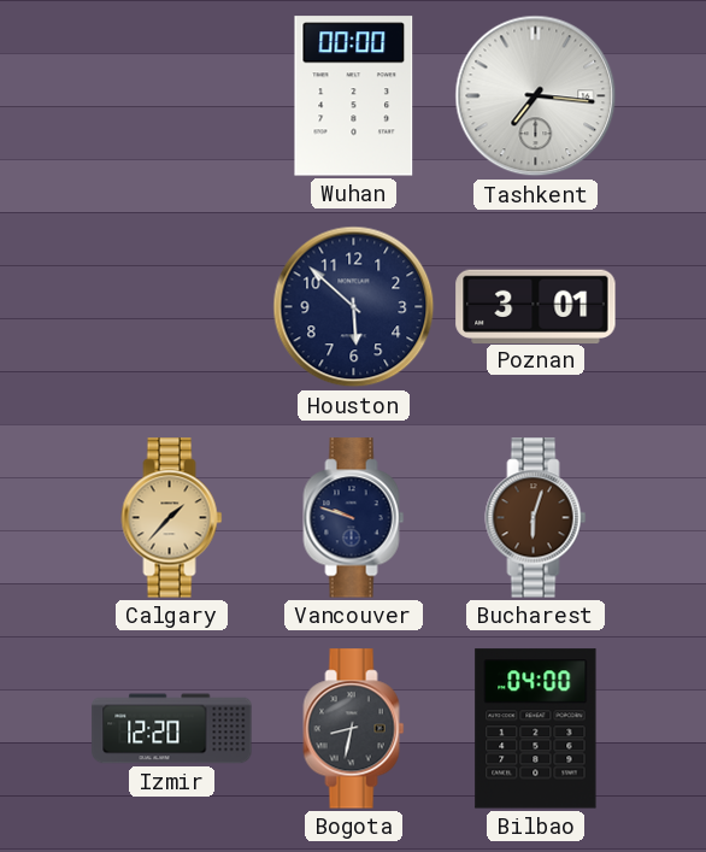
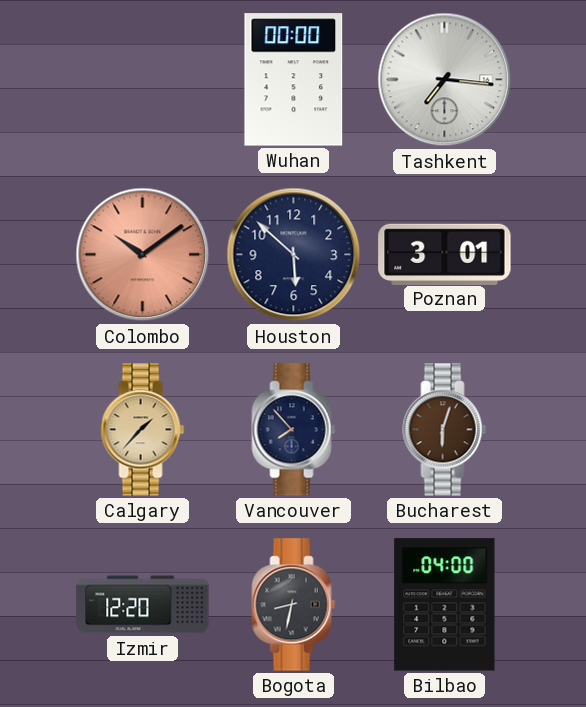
Colombo: none -> 10:09
Vancouver: 9:48 -> 7:53
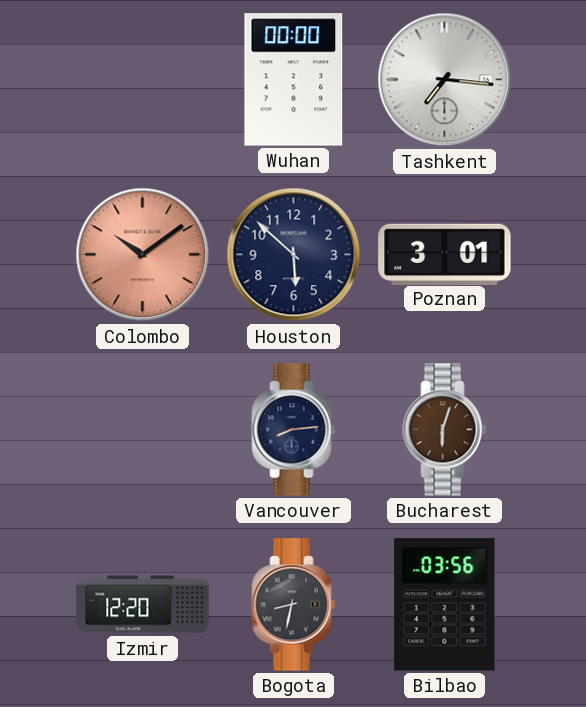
Calgary: 1:37 -> none
Vancouver: 7:53 -> 8:14
Bilbao: 04:00 -> 03:56
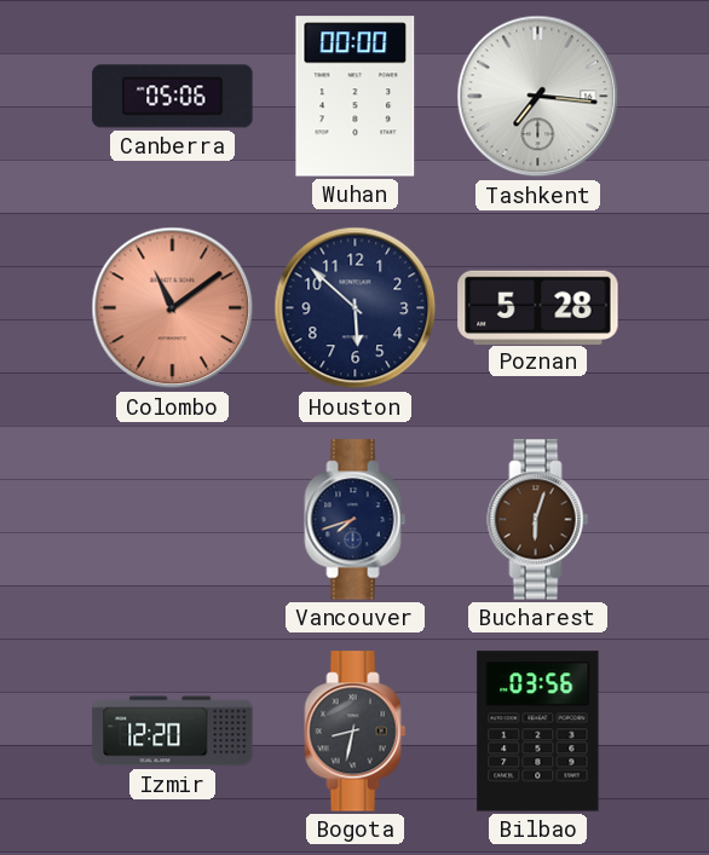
Canberra: none -> 05:06
Colombo: 10:09 -> 11:09
Poznan: 3:01 -> 5:28
Vancouver: 8:14 -> 7:42
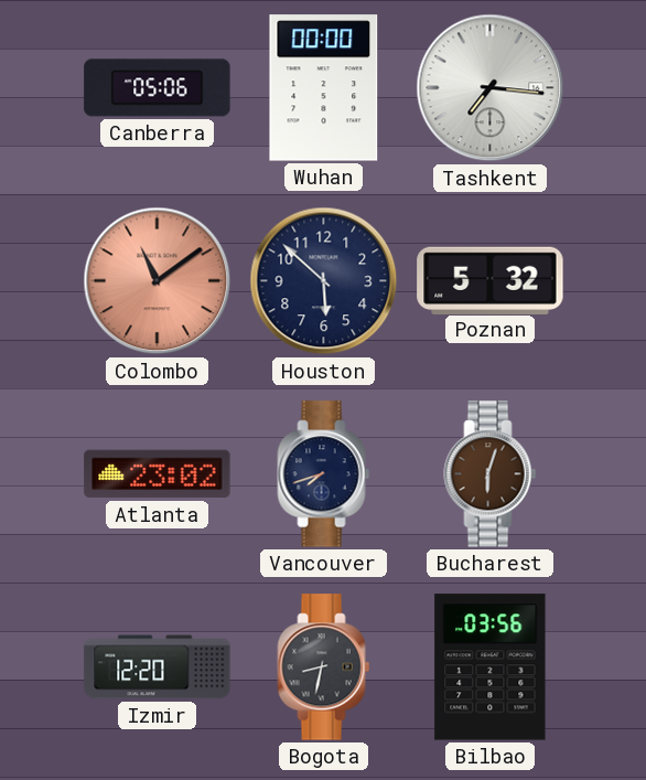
Poznan: 5:28 -> 5:32
Atlanta: none -> 23:02
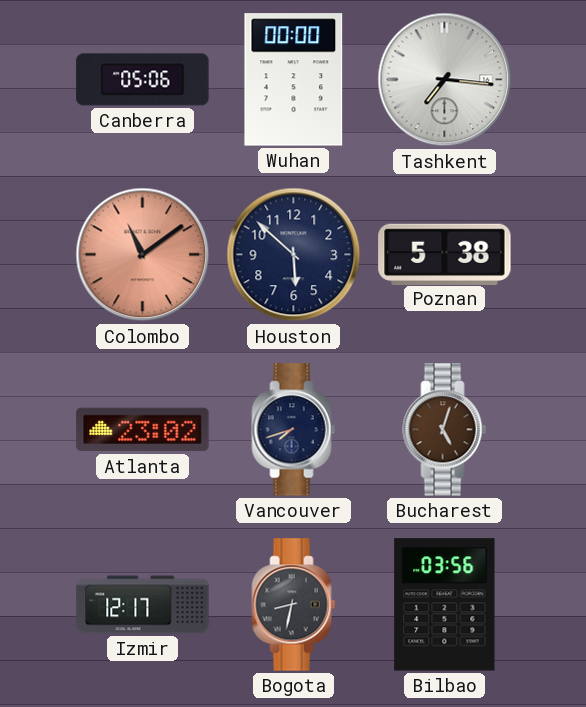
Poznan: 5:32 -> 5:38
Bucharest: 6:03 -> 5:03
Izmir: 12:20 -> 12:17
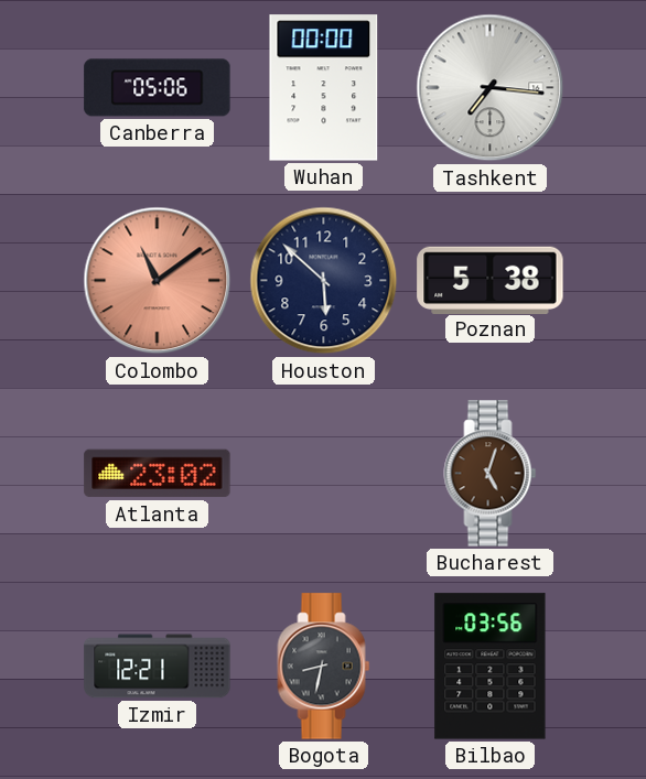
Vancouver: 7:42 -> none
Izmir: 12:17 -> 12:21
